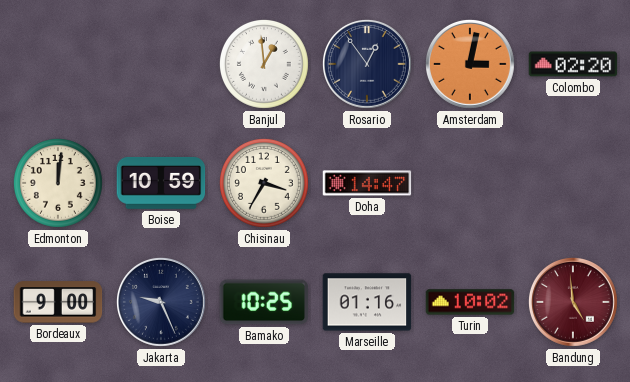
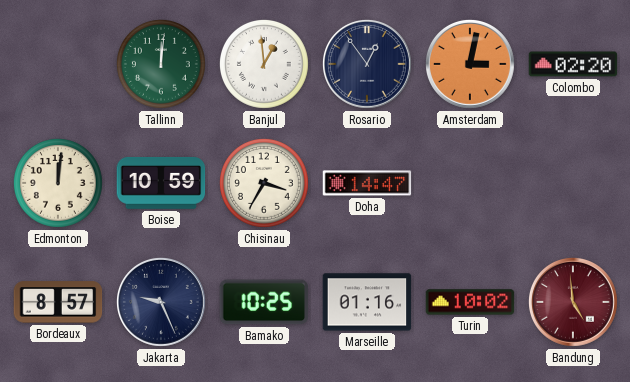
Tallinn: none -> 12:01
Bordeaux: 9:00 -> 8:57
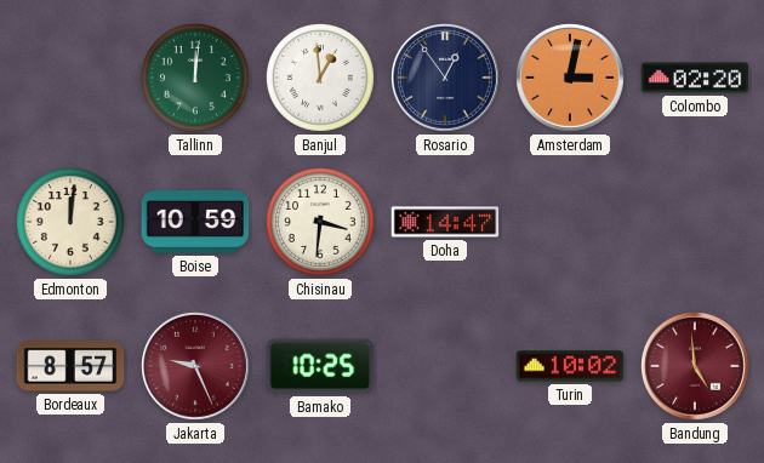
Chisinau: 3:35 -> 3:31
Jakarta dial: navy -> burgundy
Marseille: 01:16 -> none
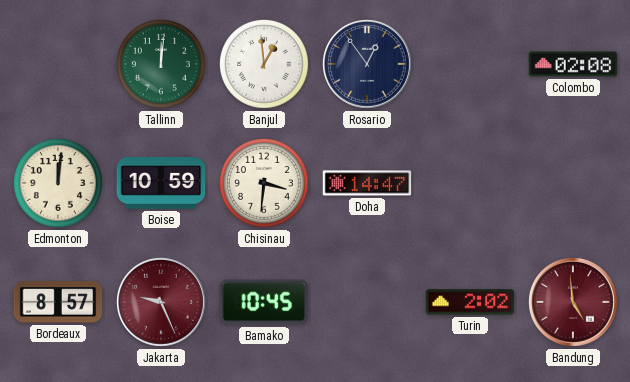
Amsterdam: 3:02 -> none
Colombo: 02:20 -> 02:08
Bamako: 10:25 -> 10:45
Turin: 10:02 -> 2:02
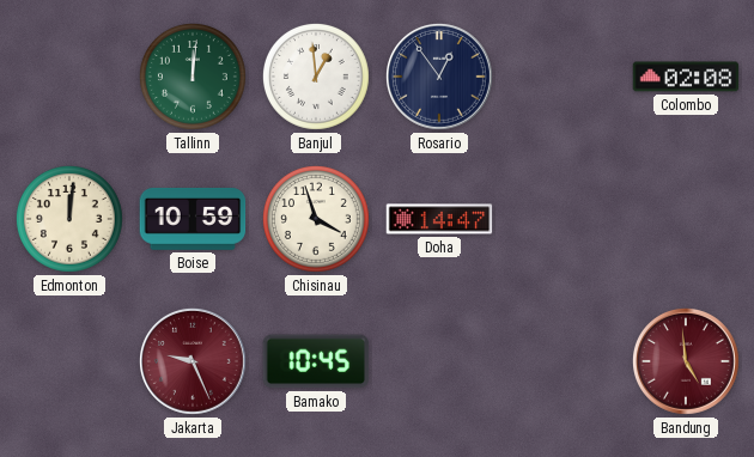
Chisinau: 3:31 -> 3:57
Bordeaux: 8:57 -> none
Turin: 2:02 -> none
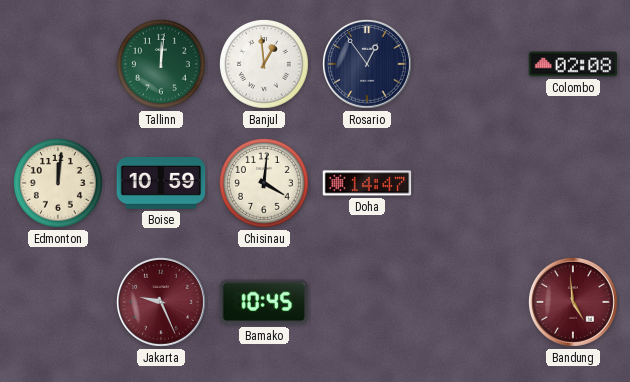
Chisinau: 3:57 -> 4:01
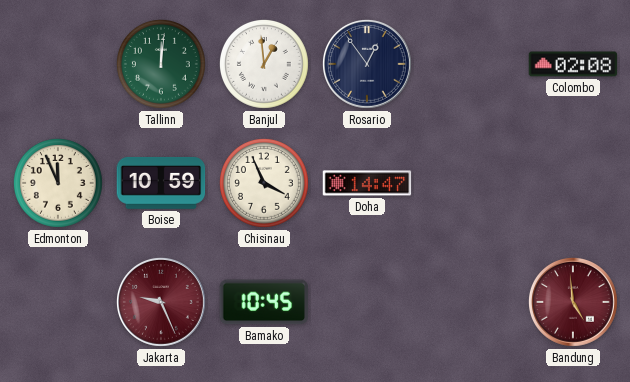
Edmonton: 12:01 -> 11:56
Chisinau: 4:01 -> 3:56
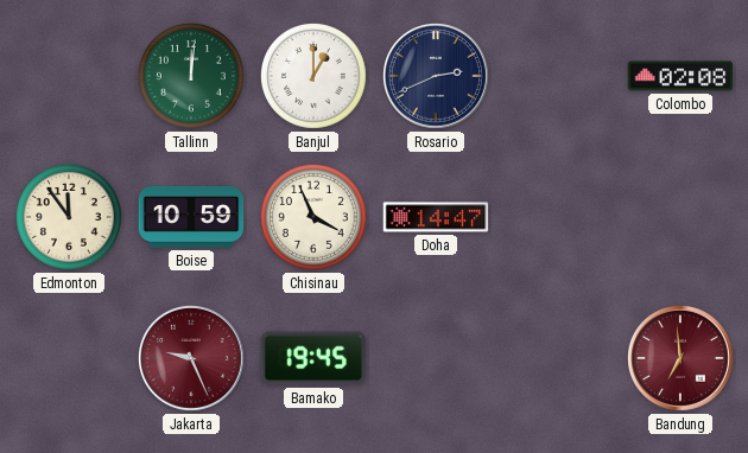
Banjul: 12:59 -> 1:00
Rosario: 12:54 -> 2:41
Edmonton: 11:56 -> 11:54
Bamako: 10:45 -> 19:45
Bandung: 4:59 -> 6:59
